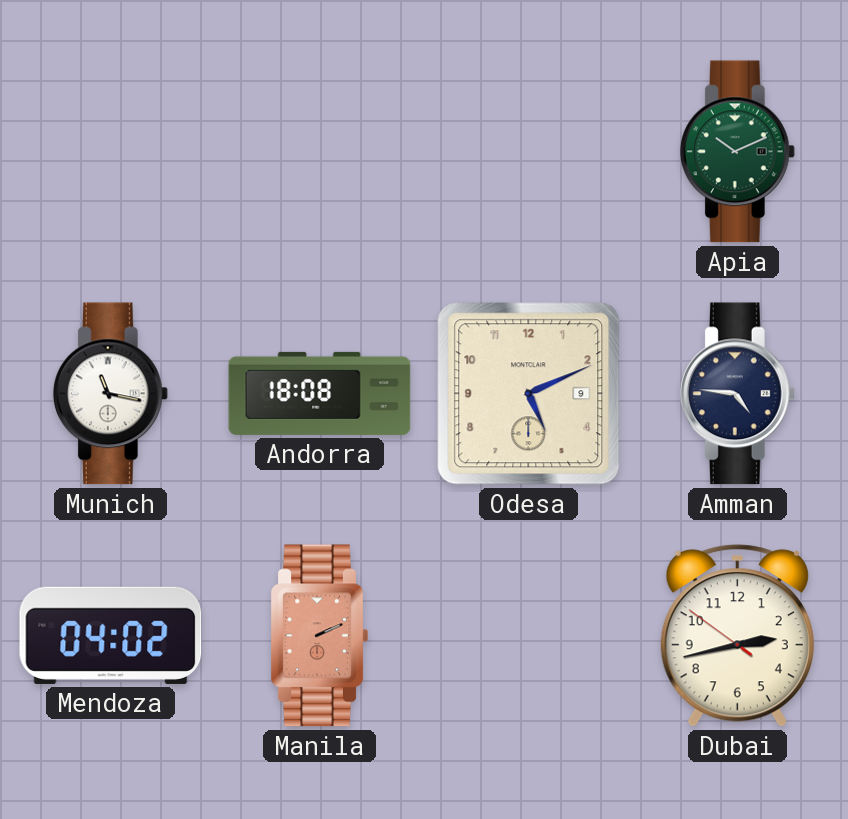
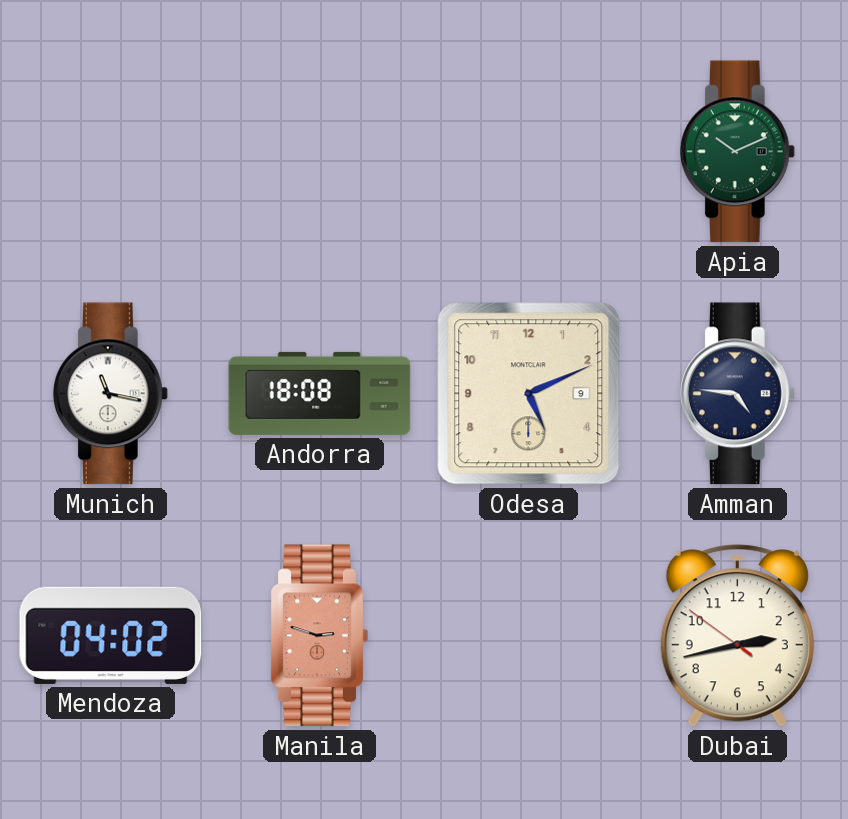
Manila: 2:11 -> 2:48
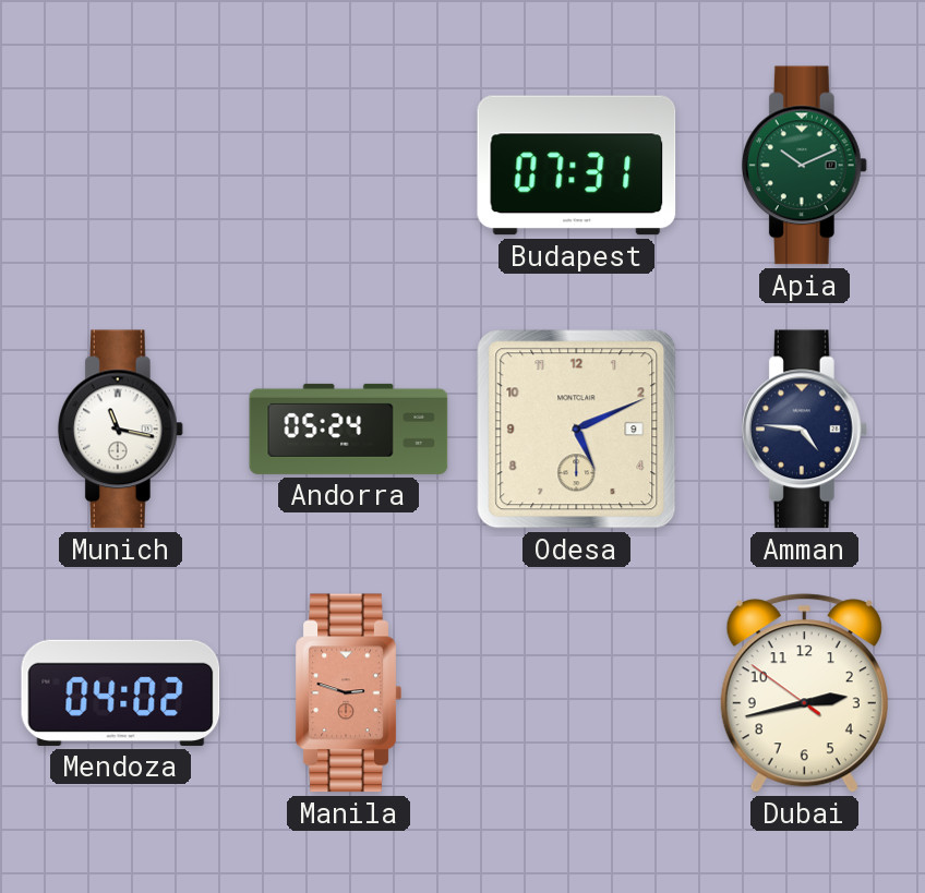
Budapest: none -> 07:31
Andorra: 18:08 -> 05:24
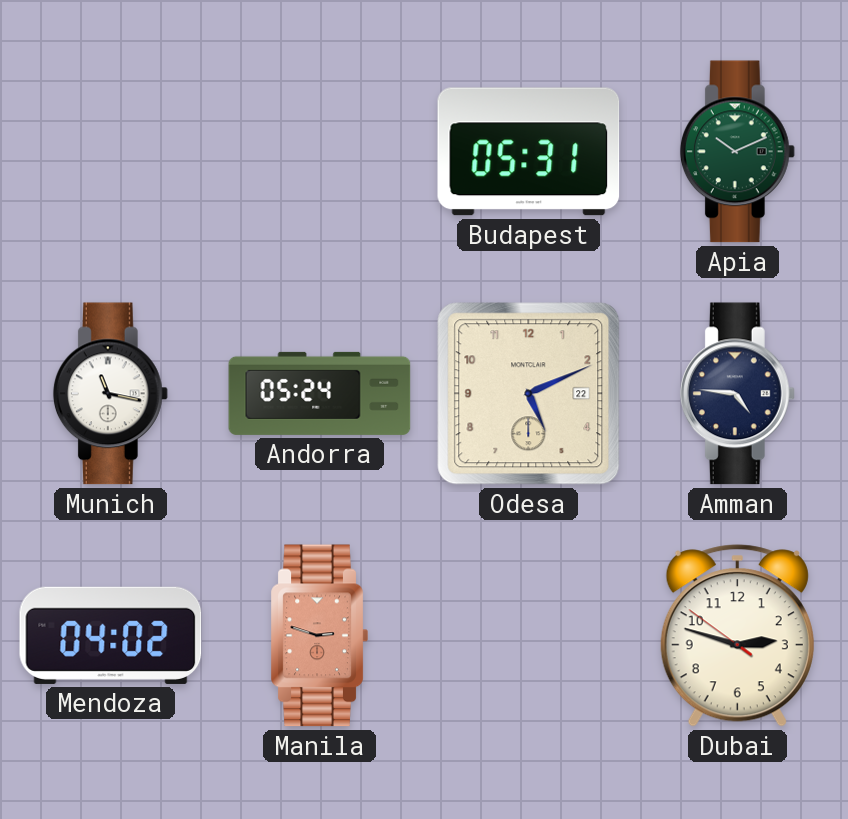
Budapest: 07:31 -> 05:31
Odesa date: 9 -> 22
Dubai: 2:42 -> 2:47
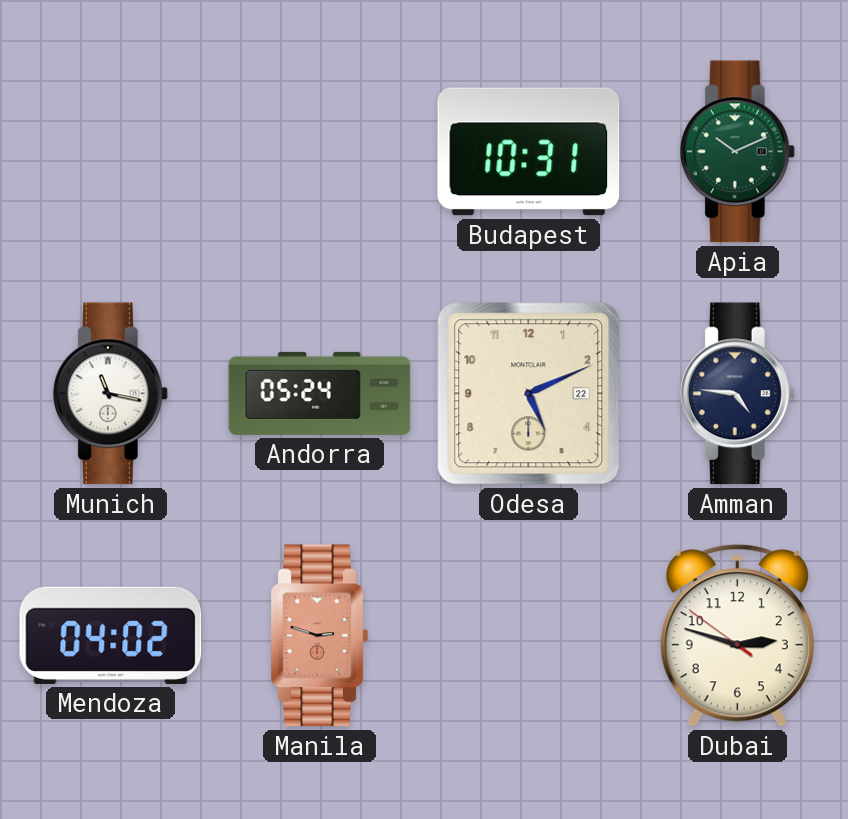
Budapest: 05:31 -> 10:31
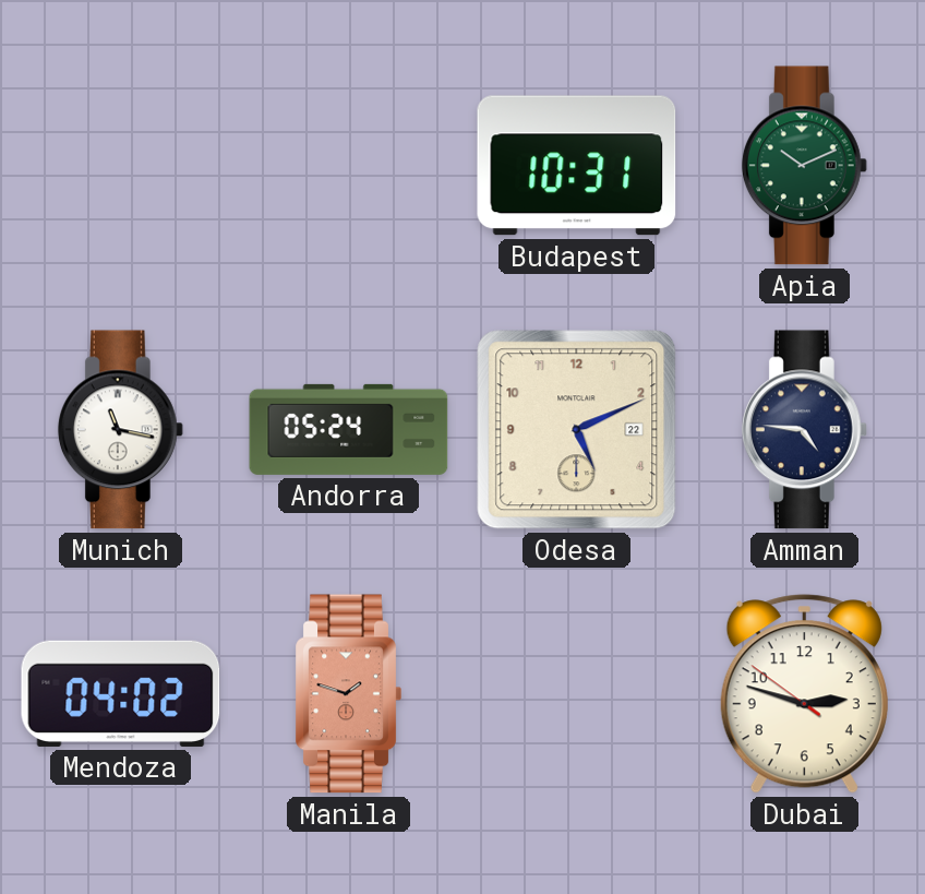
Manila: 2:48 -> 1:48
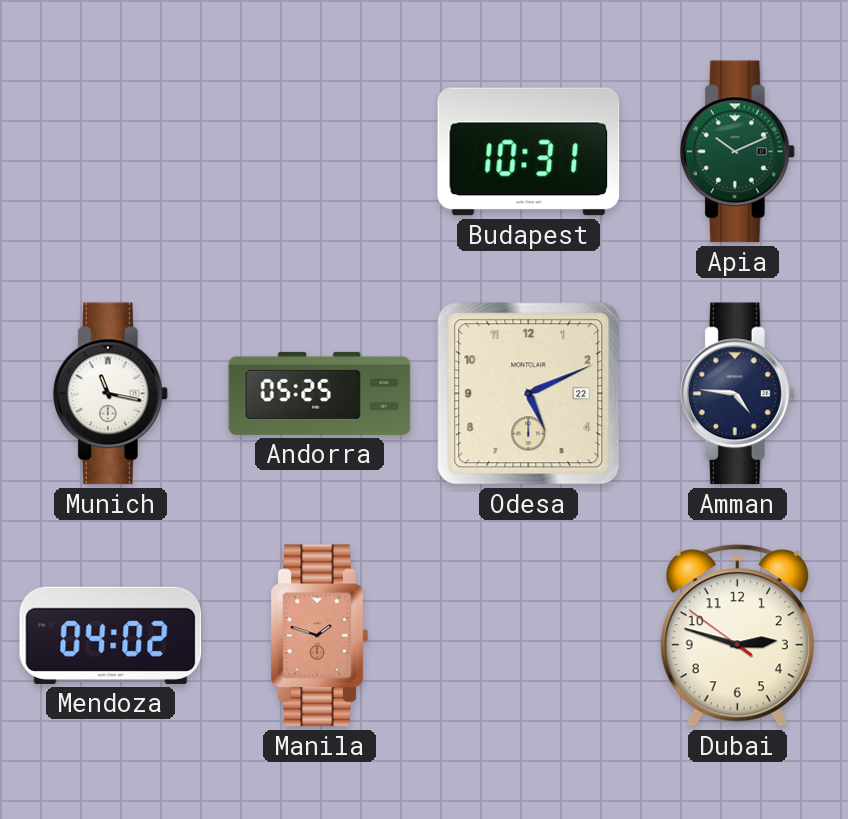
Andorra: 05:24 -> 05:25
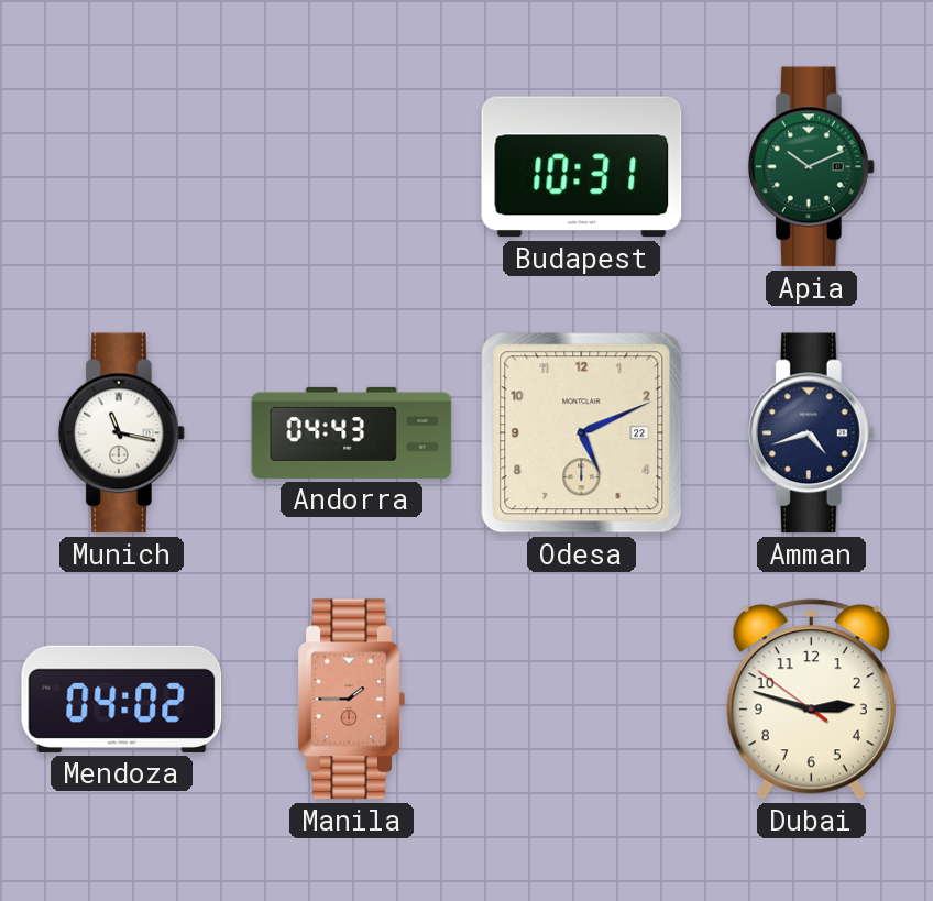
Andorra: 05:25 -> 04:43
Amman: 4:46 -> 4:42
Manila: 1:48 -> 1:45
